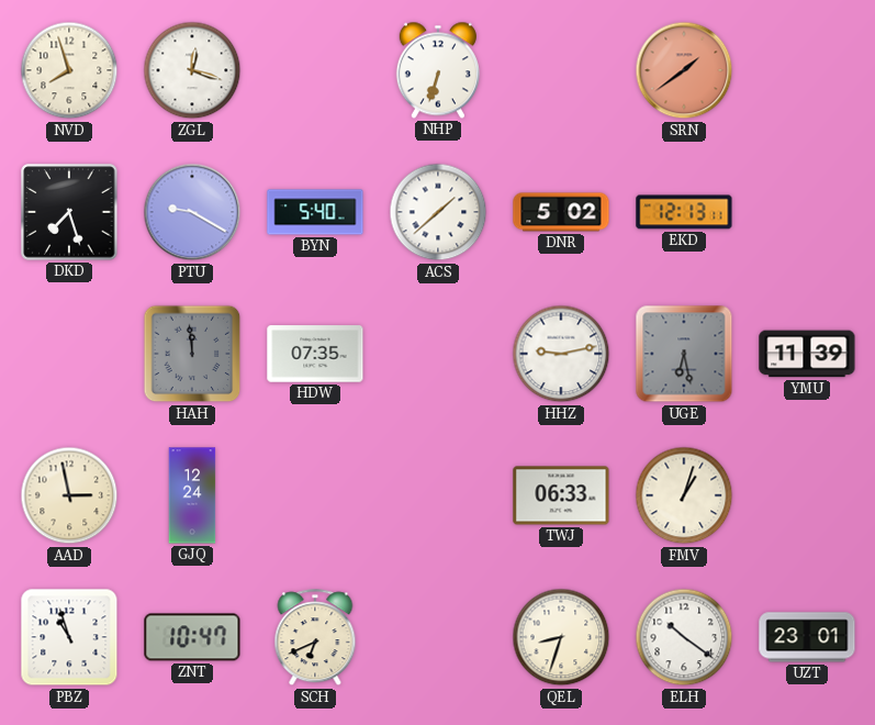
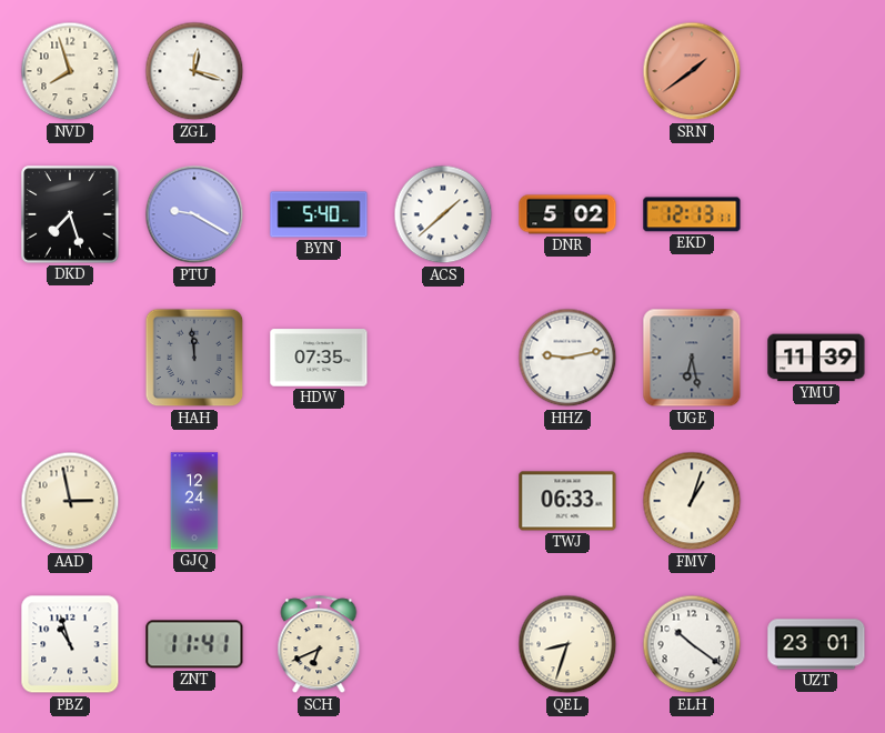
NHP: 6:33 -> none
ZNT: 10:47 -> 11:41
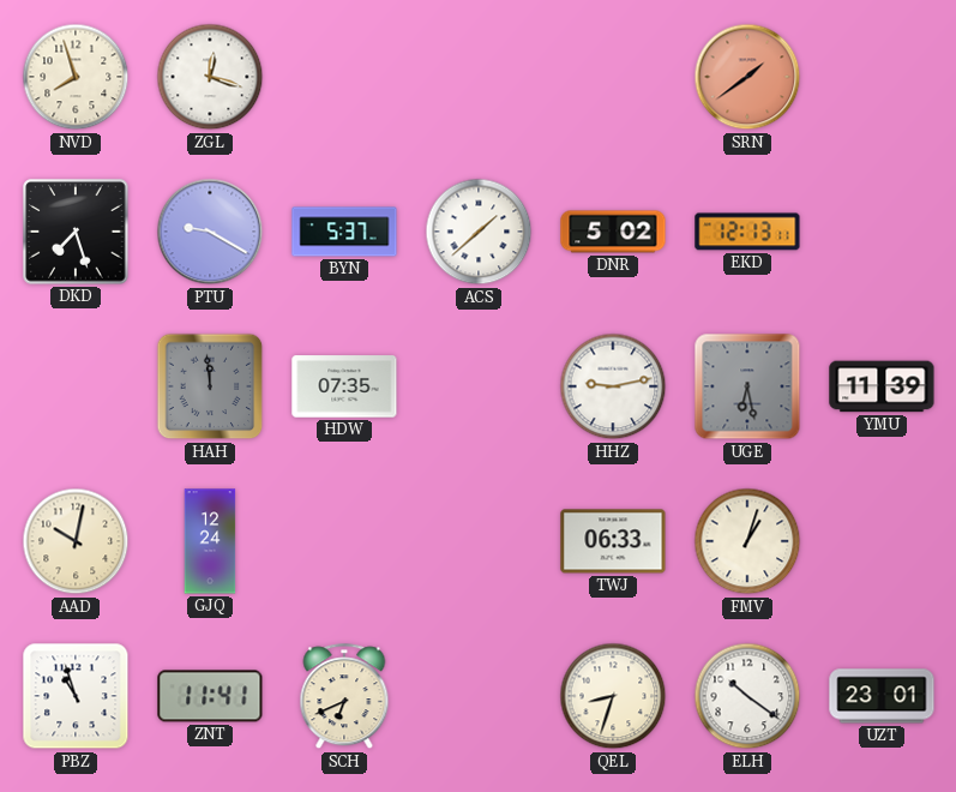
BYN: 5:40 -> 5:37
AAD: 2:58 -> 10:02
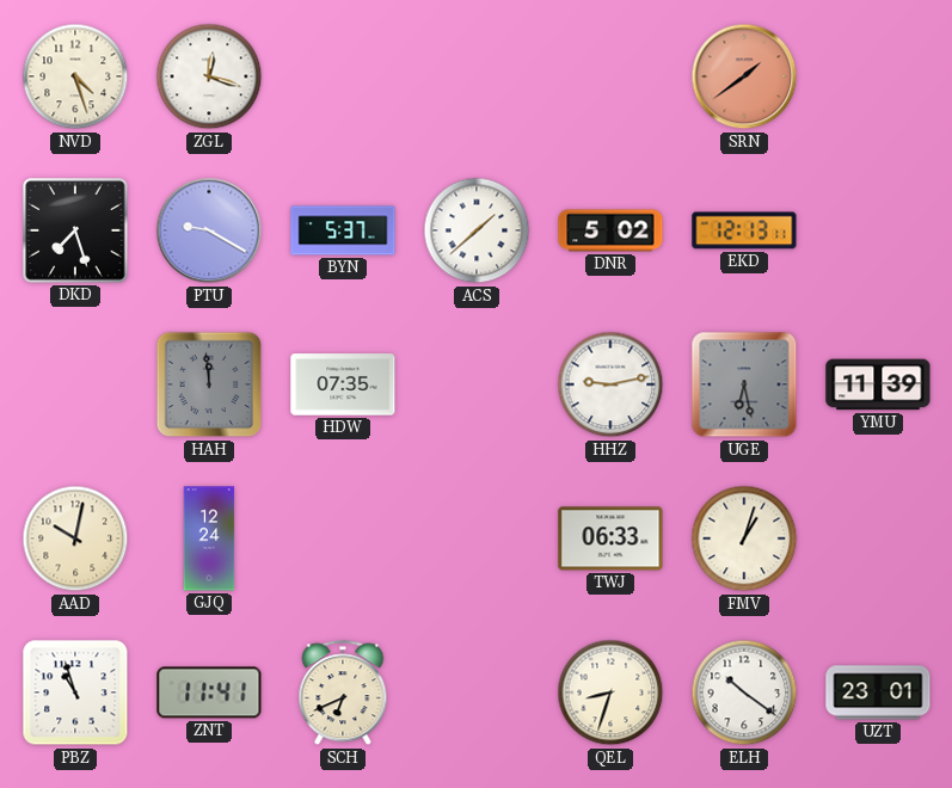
NVD: 7:57 -> 4:27
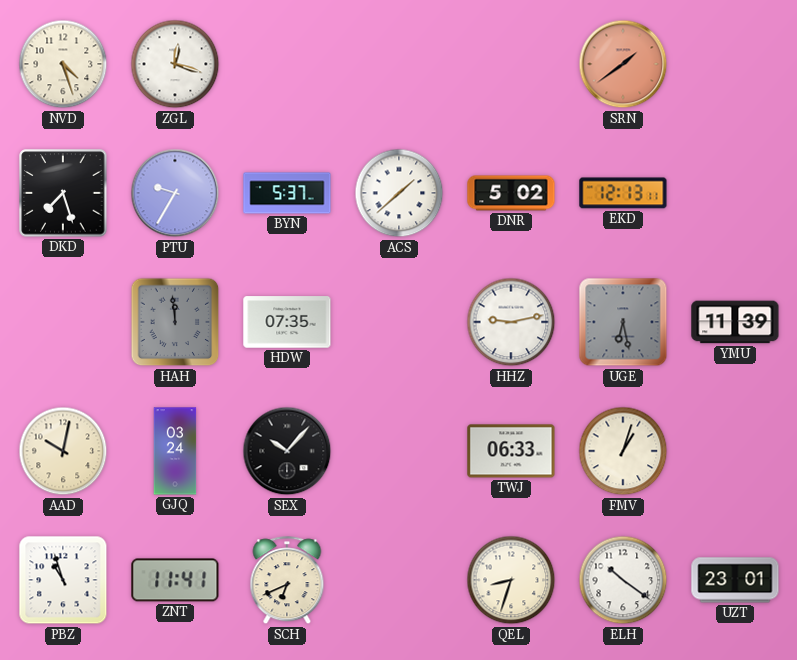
PTU: 9:20 -> 9:35
GJQ: 12:24 -> 03:24
SEX: none -> 10:07
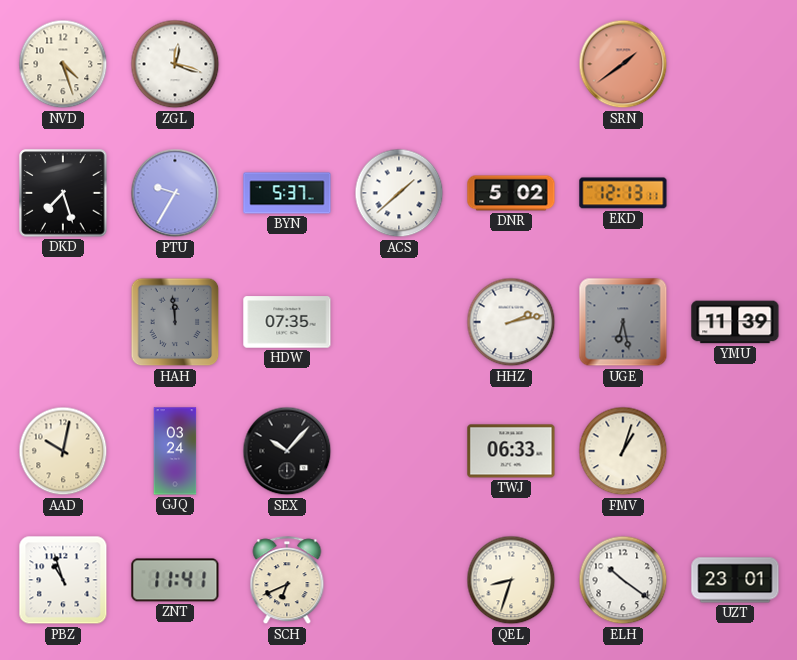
HHZ: 9:13 -> 2:13
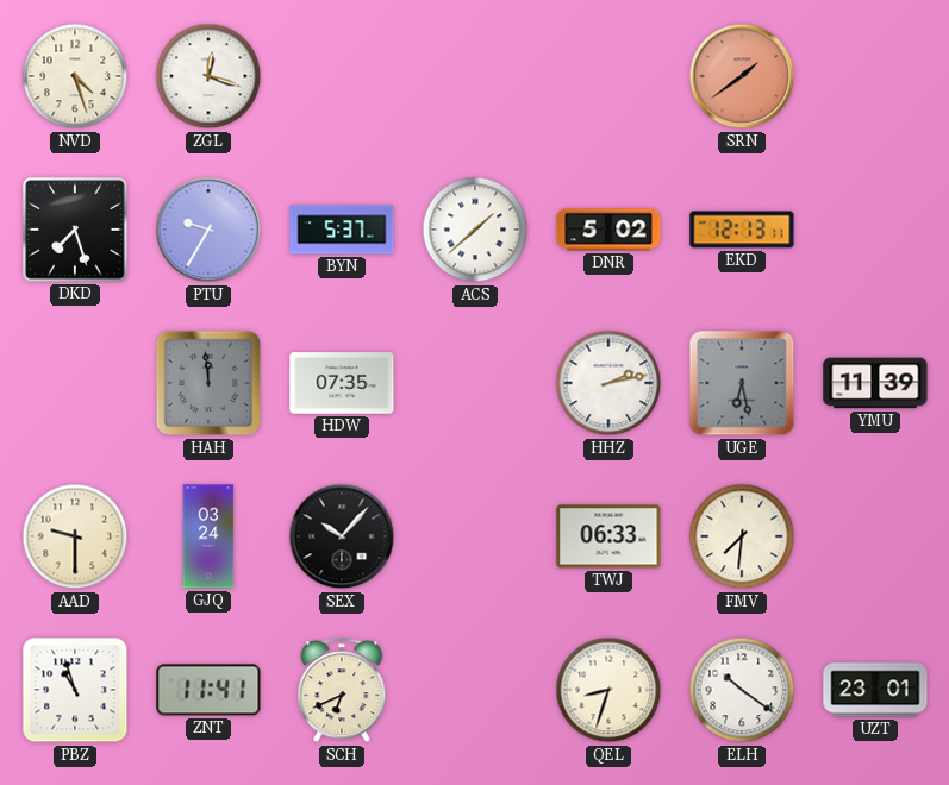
AAD: 10:02 -> 9:30
FMV: 1:03 -> 7:31
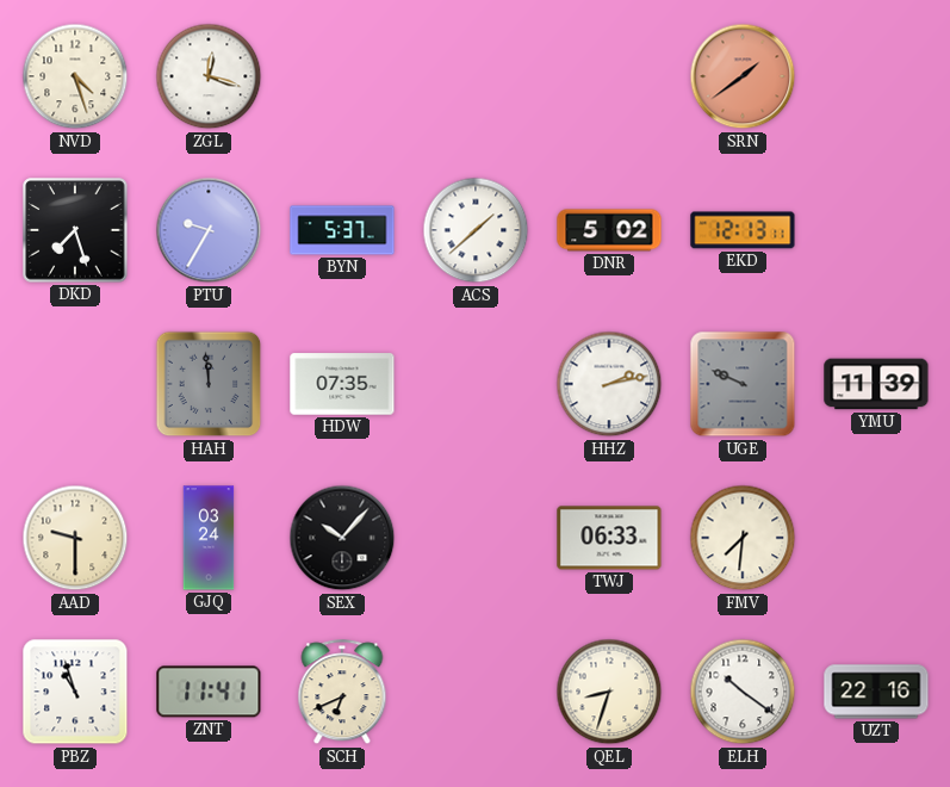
UGE: 6:28 -> 9:49
UZT: 23:01 -> 22:16
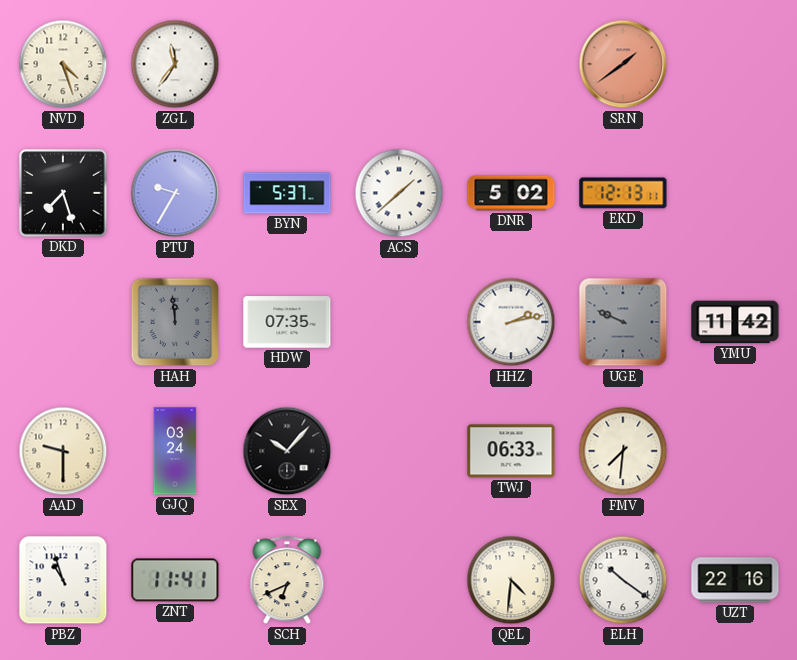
ZGL: 12:18 -> 11:36
YMU: 11:39 -> 11:42
QEL: 8:33 -> 4:31
